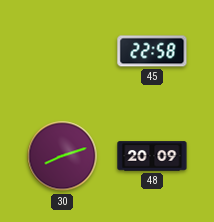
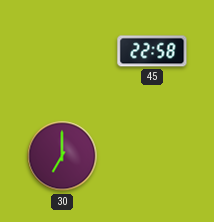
30: 8:12 -> 7:00
48: 20:09 -> none
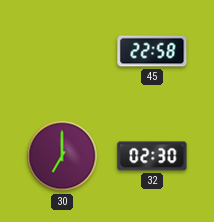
32: none -> 02:30
